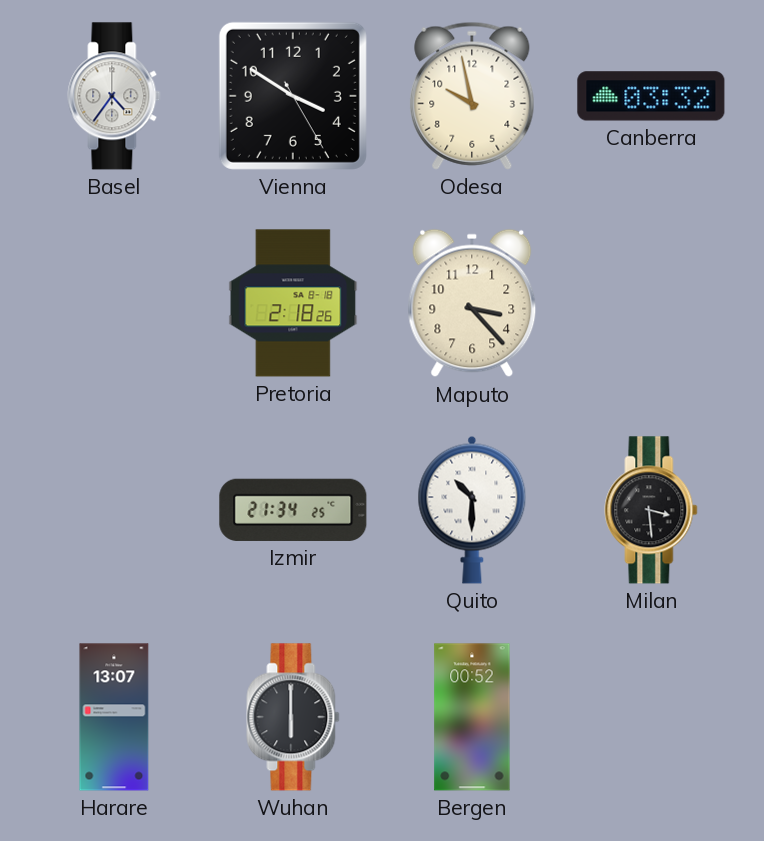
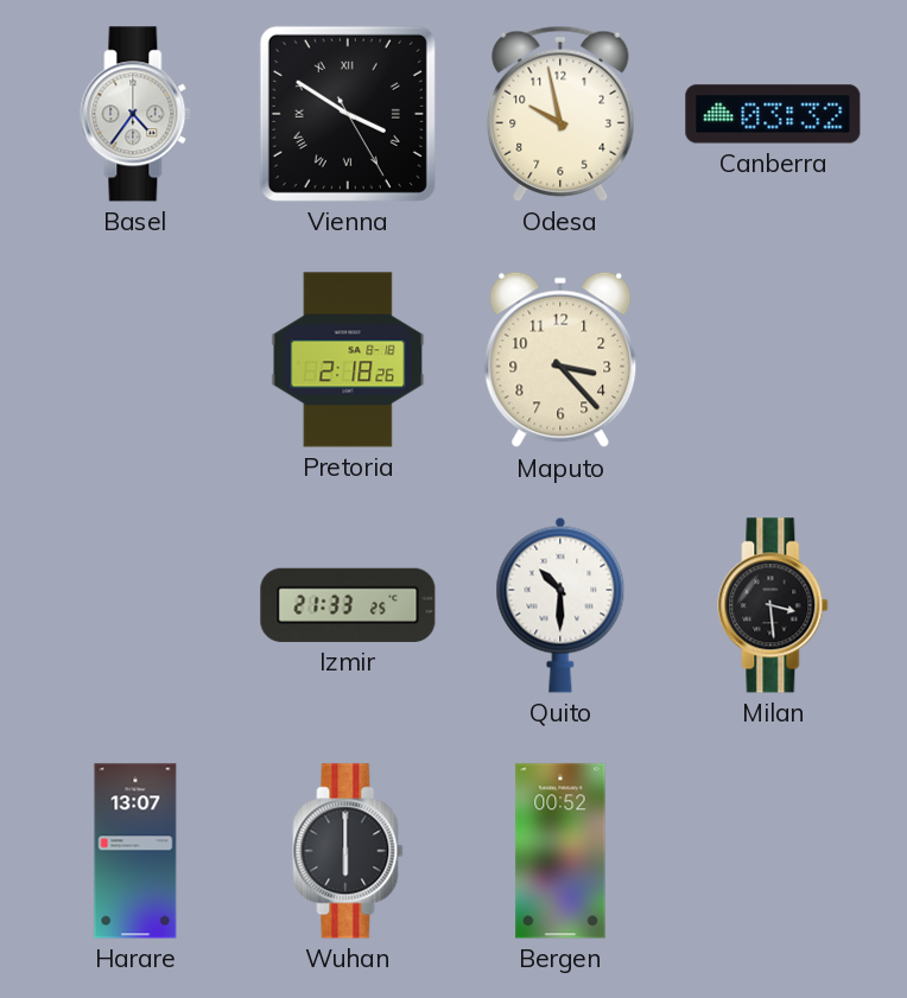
Vienna numerals: Arabic -> Roman
Izmir: 21:34 -> 21:33
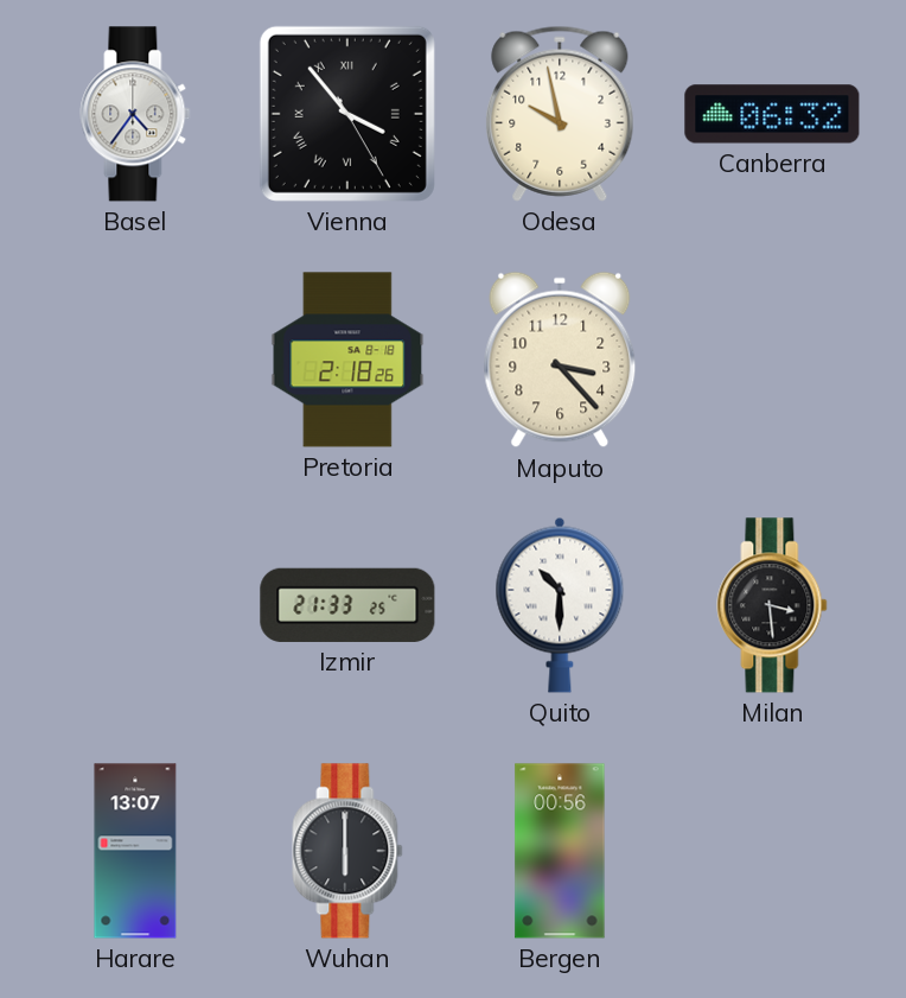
Vienna: 3:50 -> 3:53
Canberra: 03:32 -> 06:32
Bergen: 00:52 -> 00:56
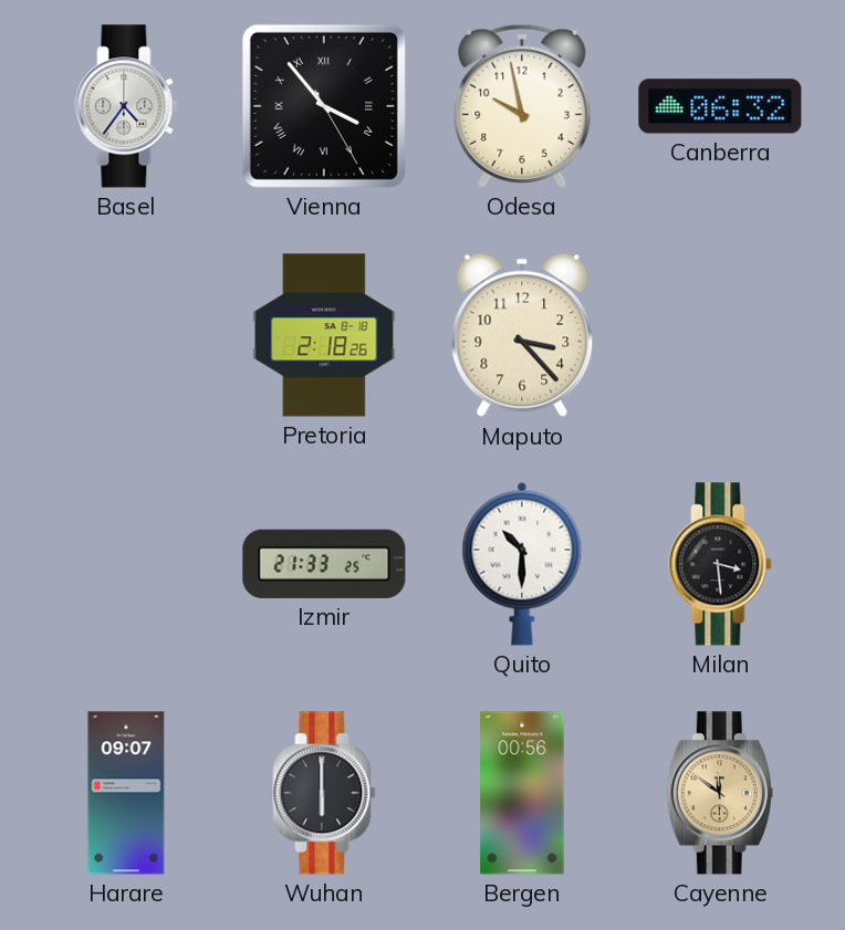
Harare: 13:07 -> 09:07
Cayenne: none -> 11:51
